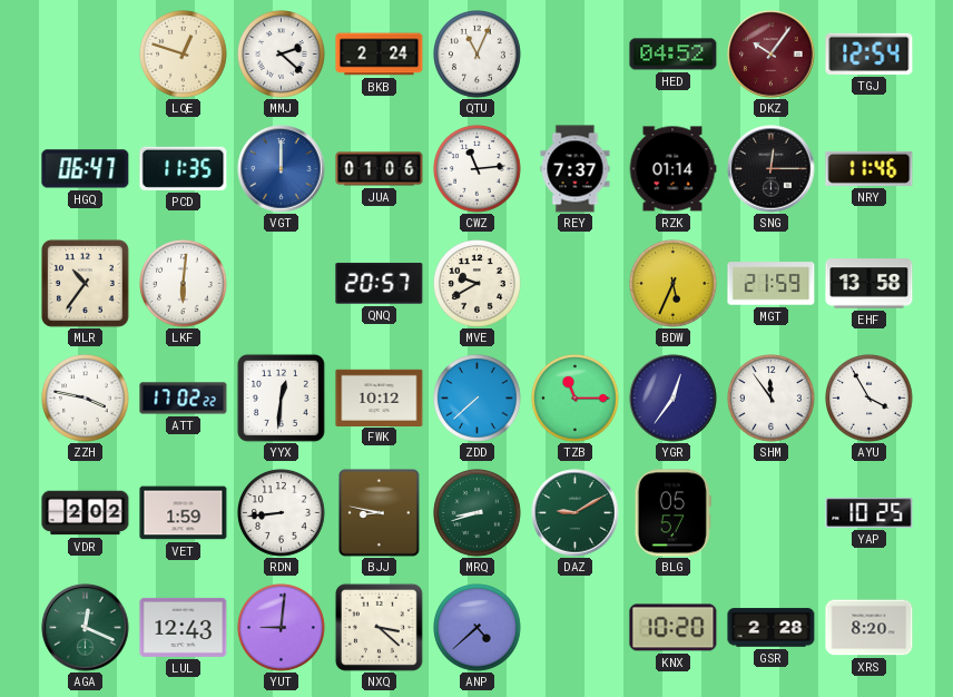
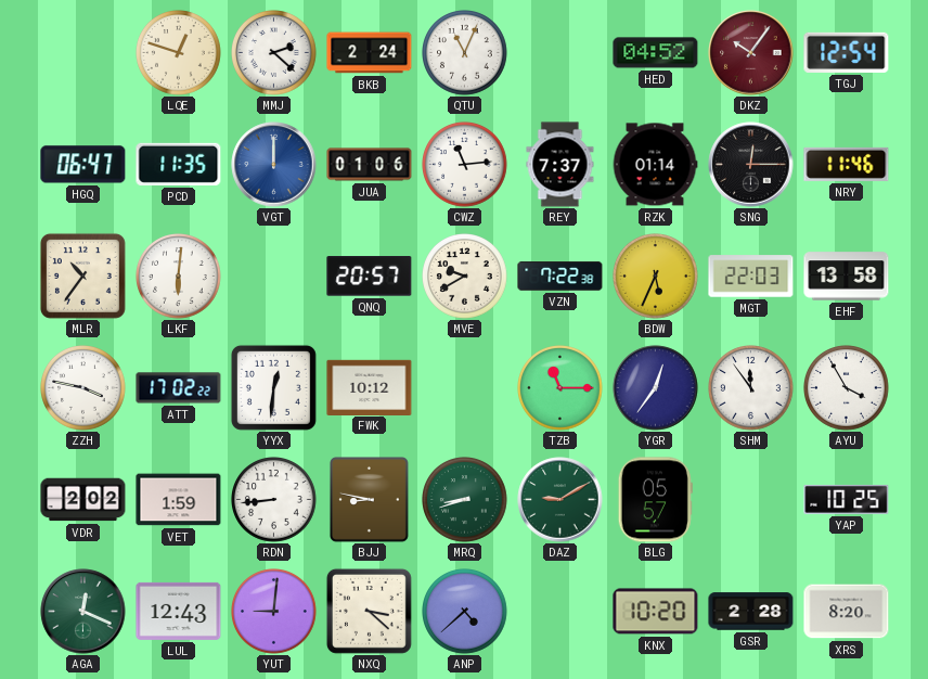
VZN: none -> 7:22
MGT: 21:59 -> 22:03
ZDD: 7:38 -> none
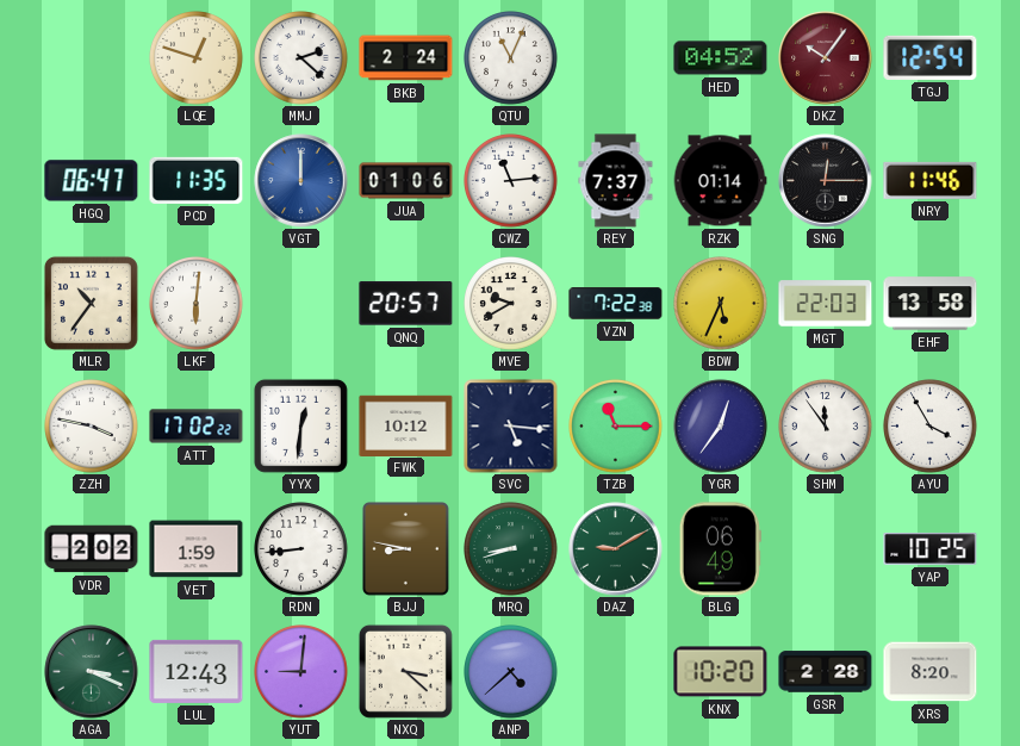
SVC: none -> 5:16
BLG: 05:57 -> 06:49
AGA: 12:19 -> 3:19
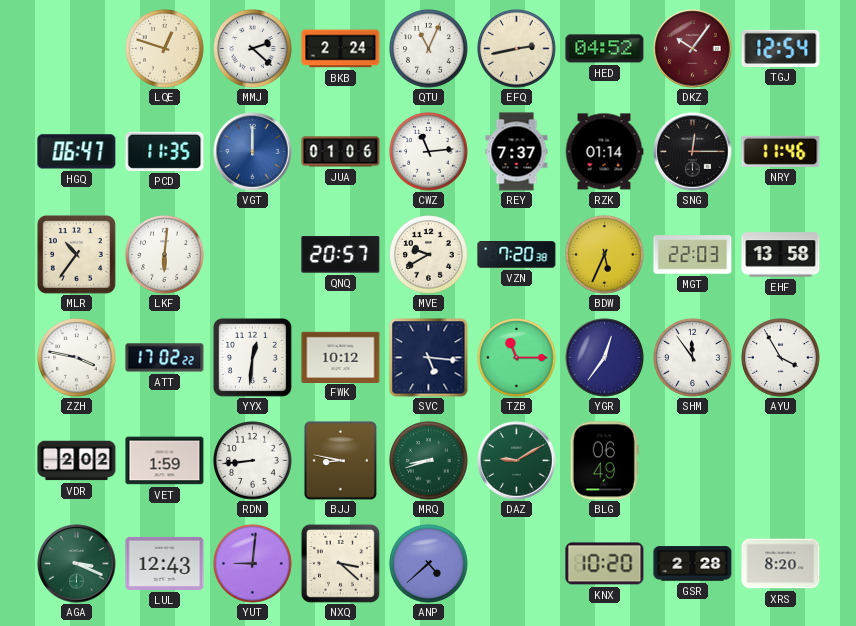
EFQ: none -> 2:43
VZN: 7:22 -> 7:20
YAP: 10:25 -> none
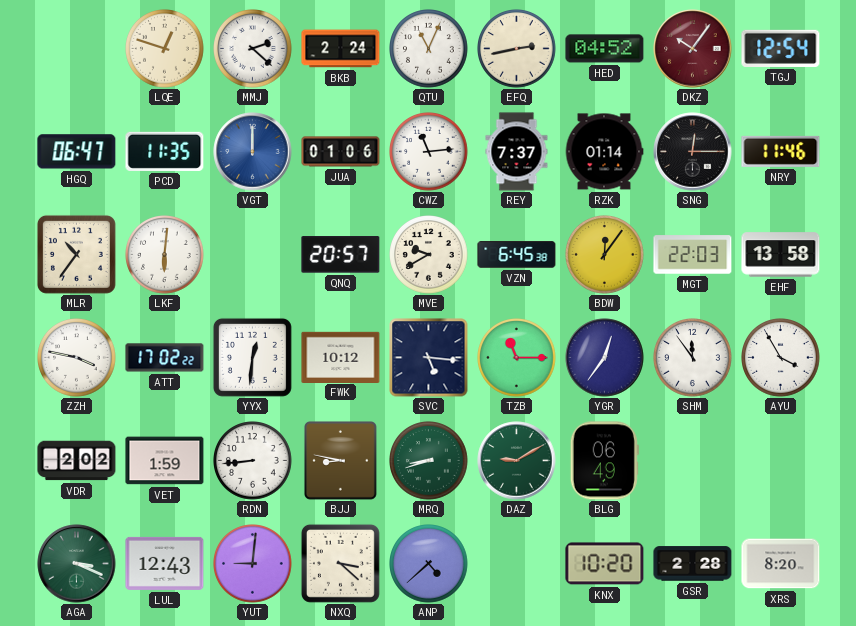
VZN: 7:20 -> 6:45
BDW: 5:34 -> 12:06
